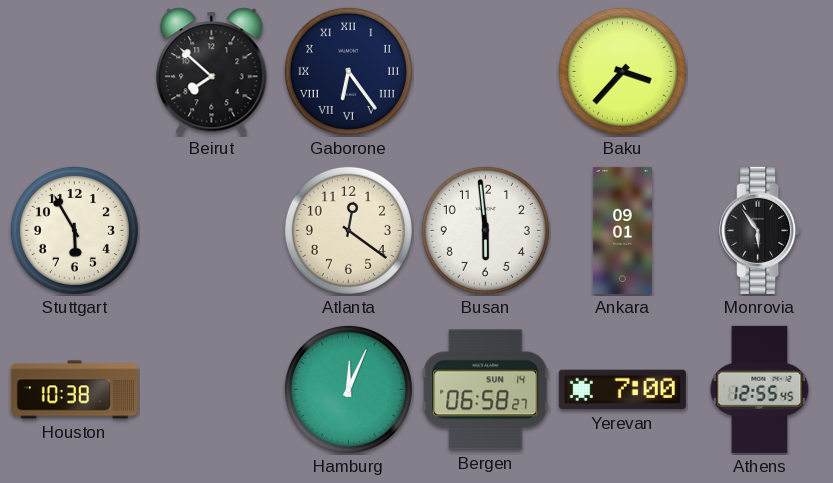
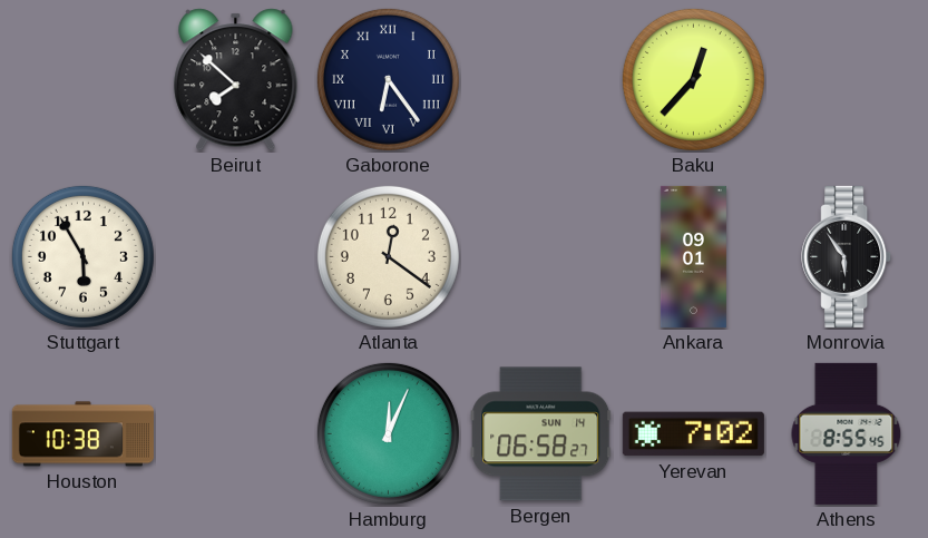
Baku: 3:37 -> 12:37
Busan: 5:59 -> none
Yerevan: 7:00 -> 7:02
Athens: 12:55 -> 8:55
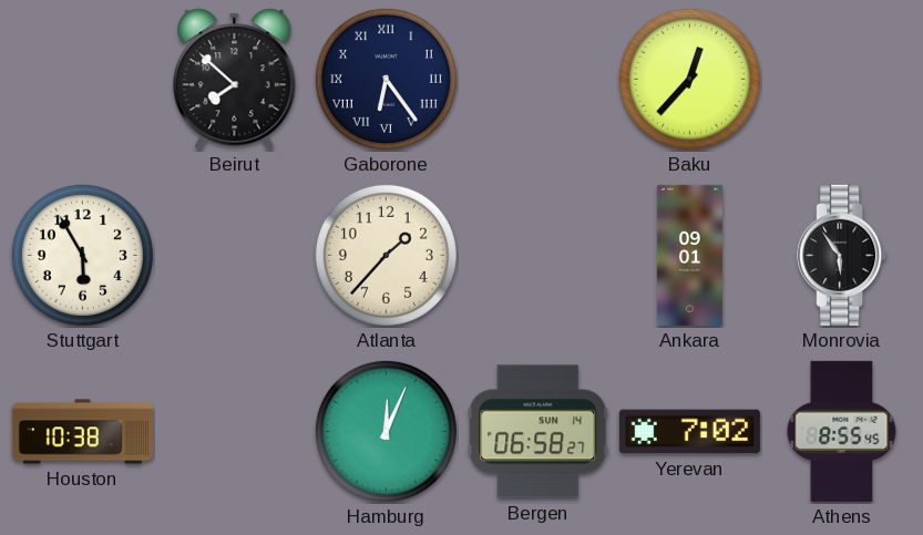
Atlanta: 12:21 -> 1:37
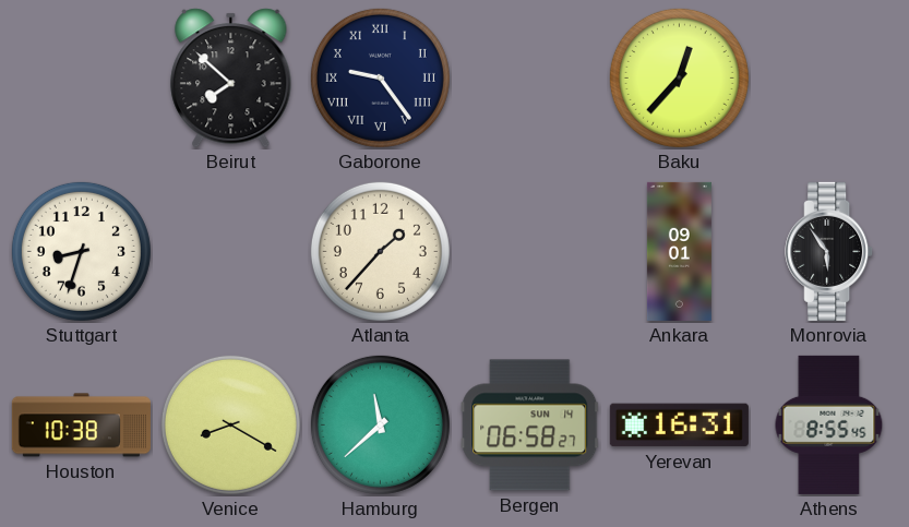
Gaborone: 6:24 -> 9:24
Stuttgart: 5:55 -> 8:33
Venice: none -> 8:20
Hamburg: 12:04 -> 11:38
Yerevan: 7:02 -> 16:31
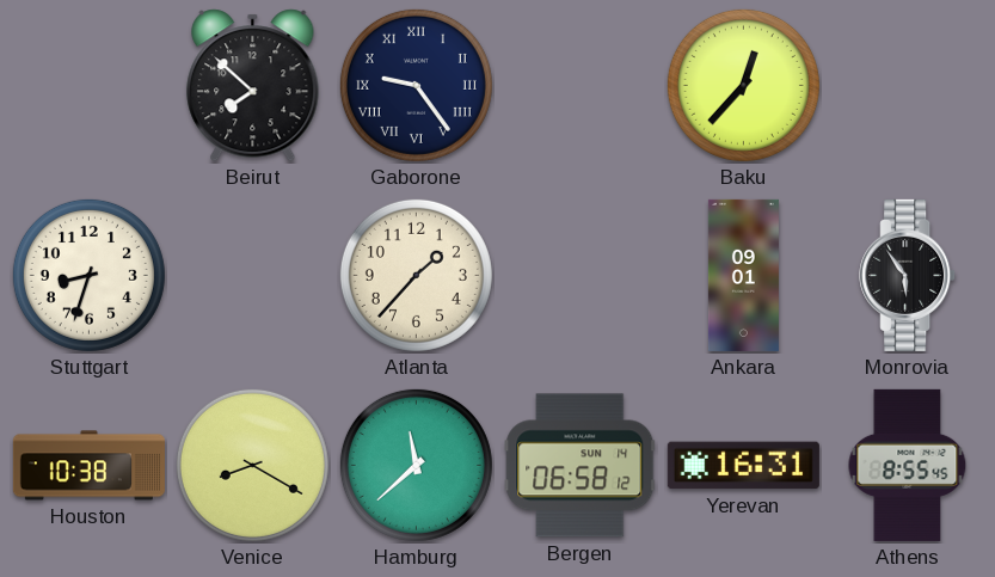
Bergen: 06:58:27 -> 06:58:12
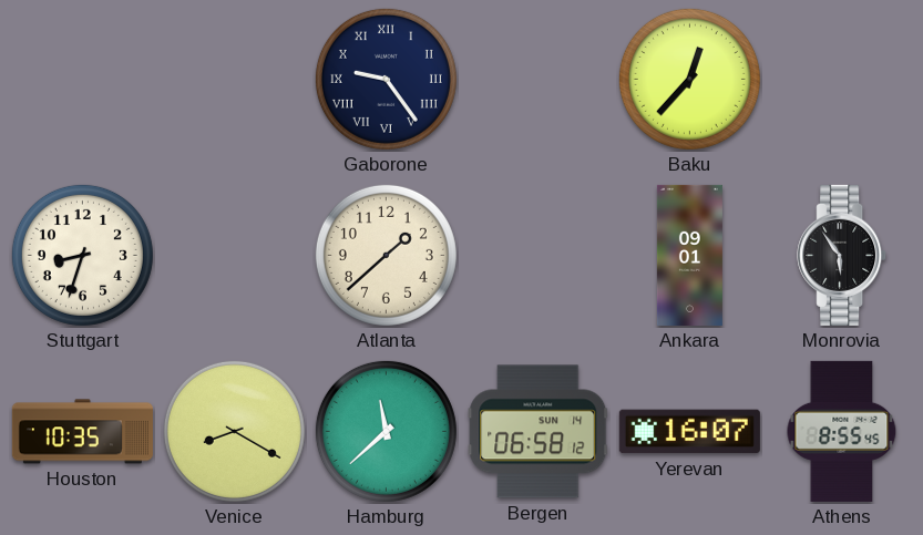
Beirut: 7:52 -> none
Atlanta: 1:37 -> 1:38
Houston: 10:38 -> 10:35
Yerevan: 16:31 -> 16:07
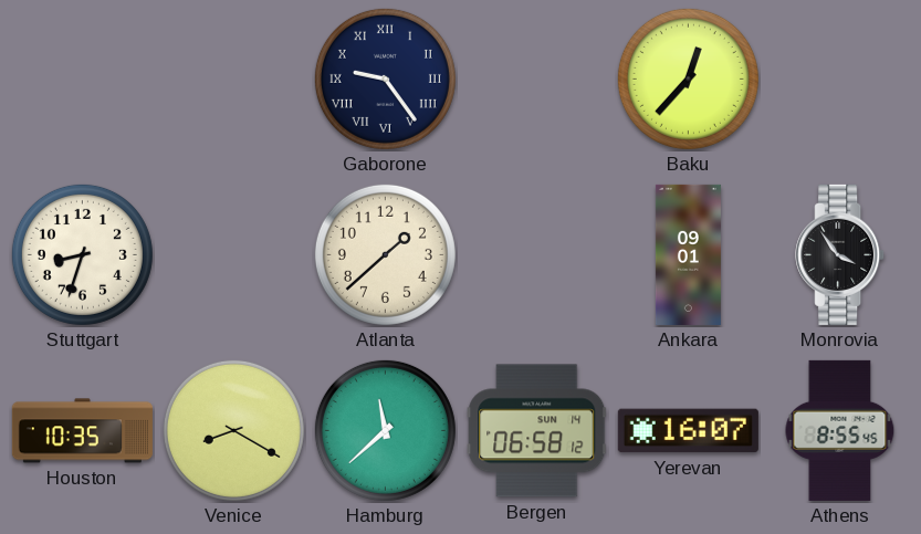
Monrovia: 5:54 -> 3:54
